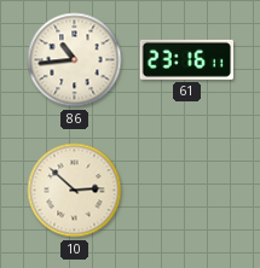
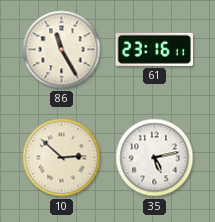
86: 10:44 -> 11:25
35: none -> 5:13
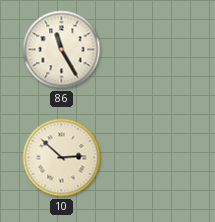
61: 23:16 -> none
35: 5:13 -> none
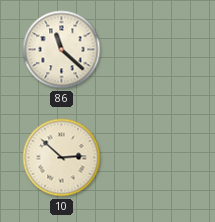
86: 11:25 -> 11:22
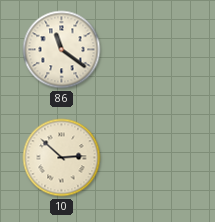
86: 11:22 -> 11:21
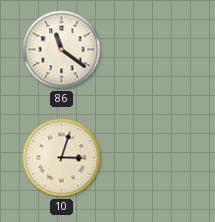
10: 2:52 -> 3:03
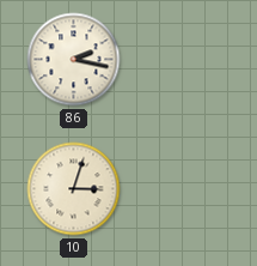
86: 11:21 -> 2:17
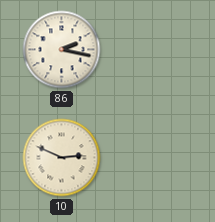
10: 3:03 -> 2:49
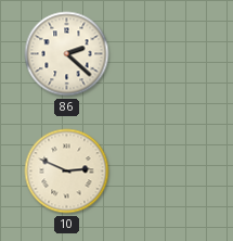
86: 2:17 -> 2:22
